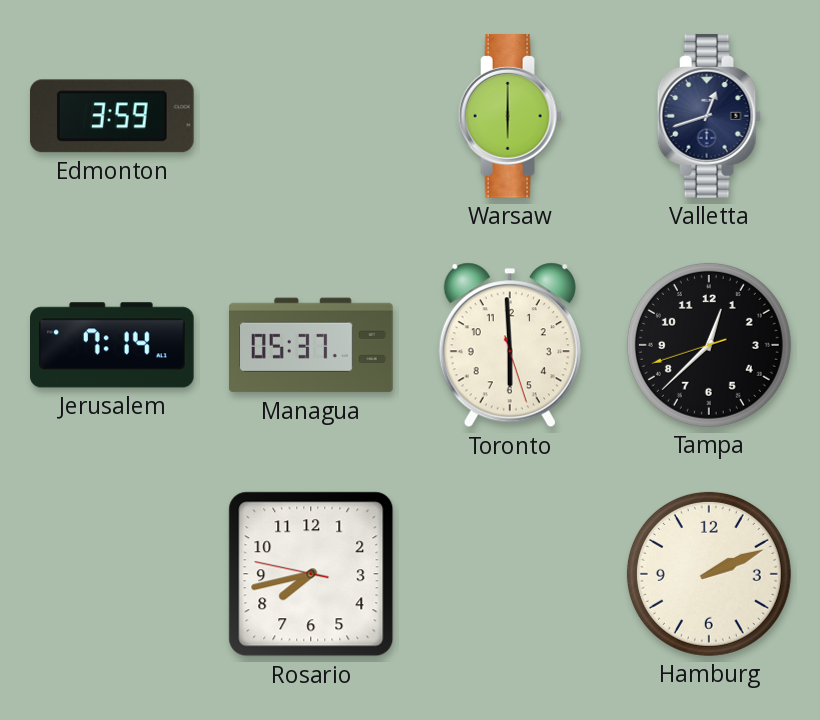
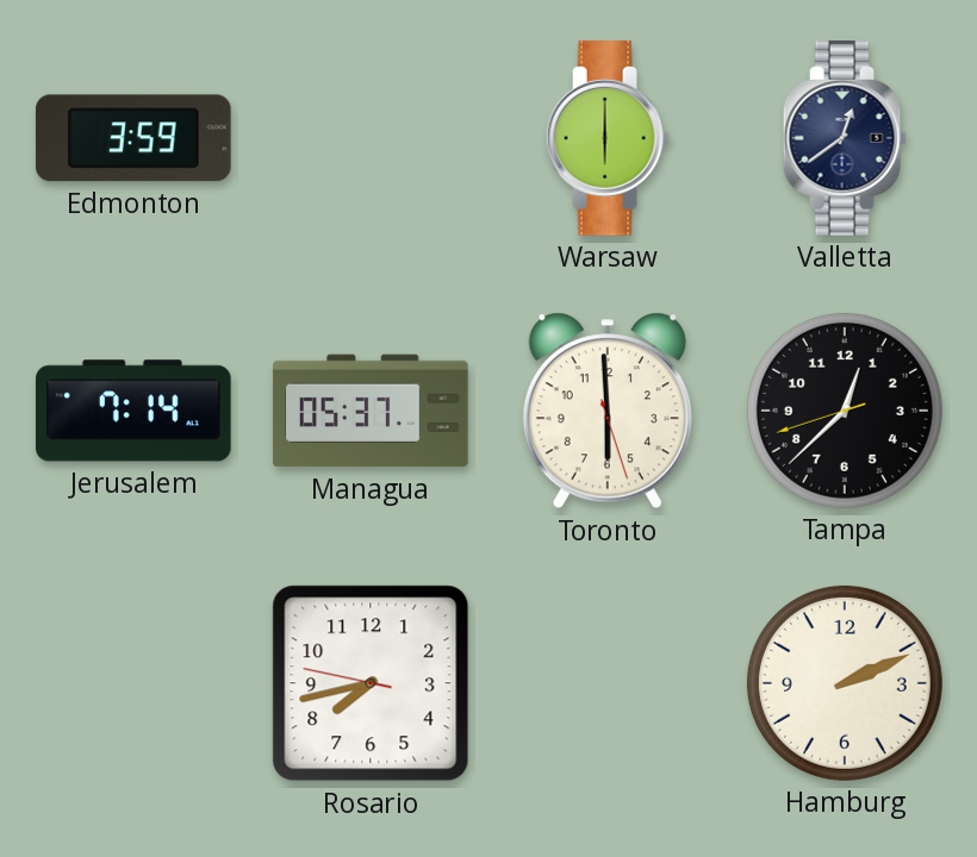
Valletta: 12:42 -> 12:39
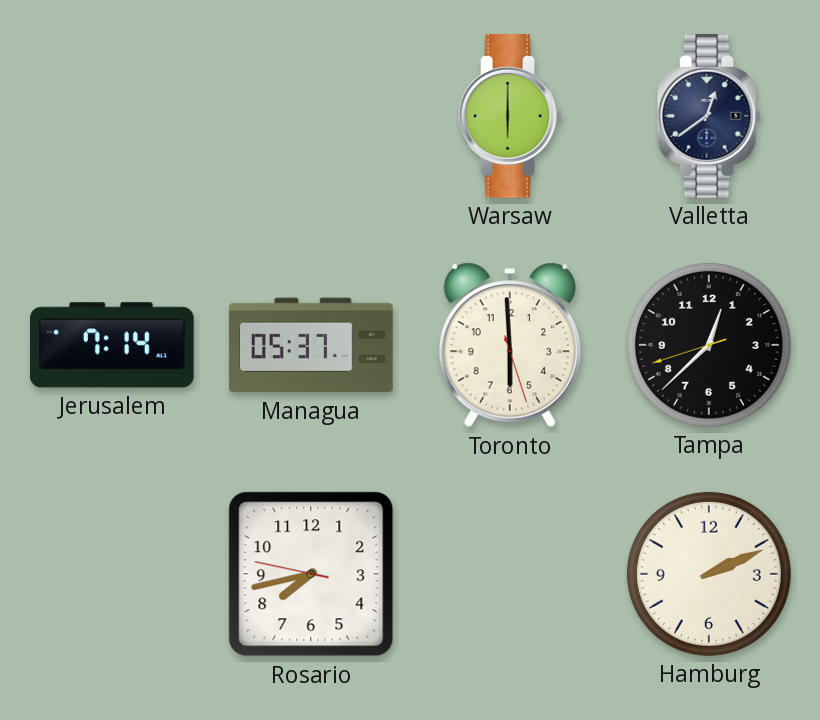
Edmonton: 3:59 -> none
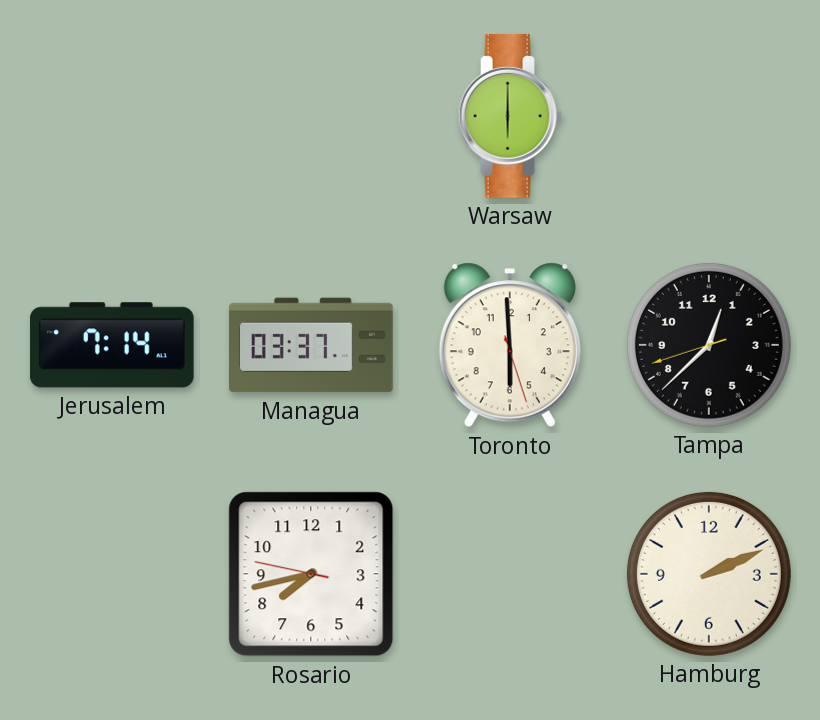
Valletta: 12:39 -> none
Managua: 05:37 -> 03:37
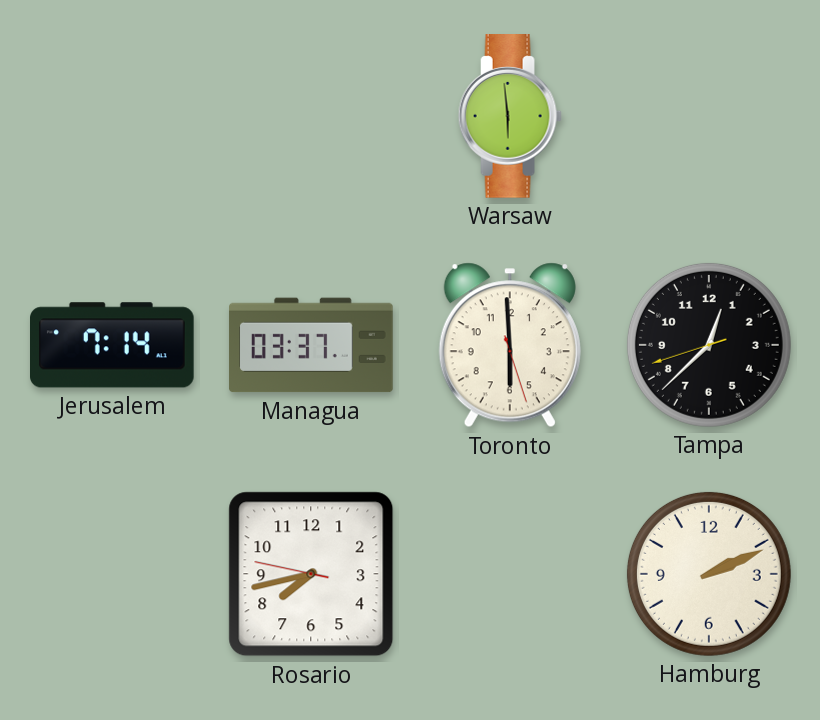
Warsaw: 6:00 -> 5:59
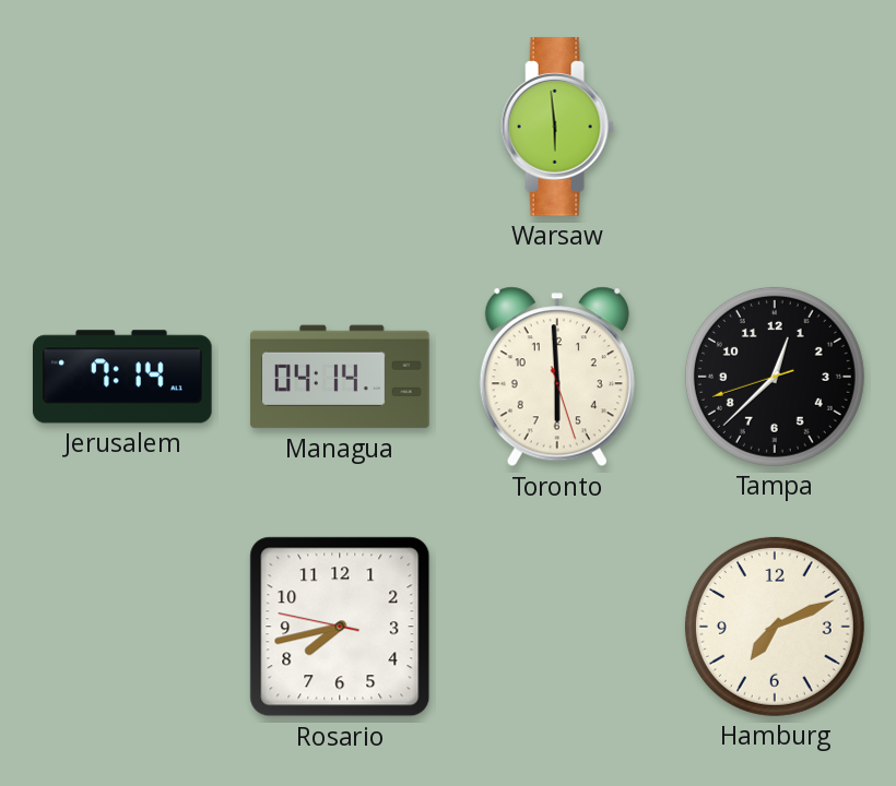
Managua: 03:37 -> 04:14
Hamburg: 2:11 -> 7:11
